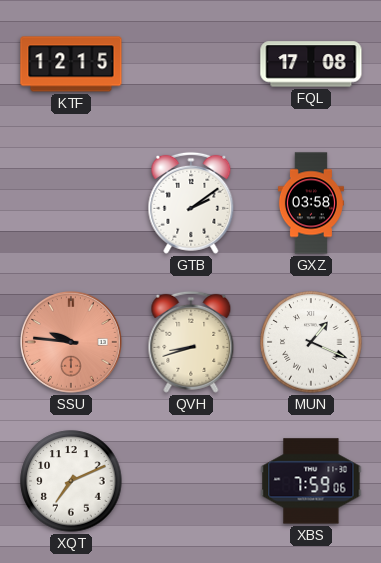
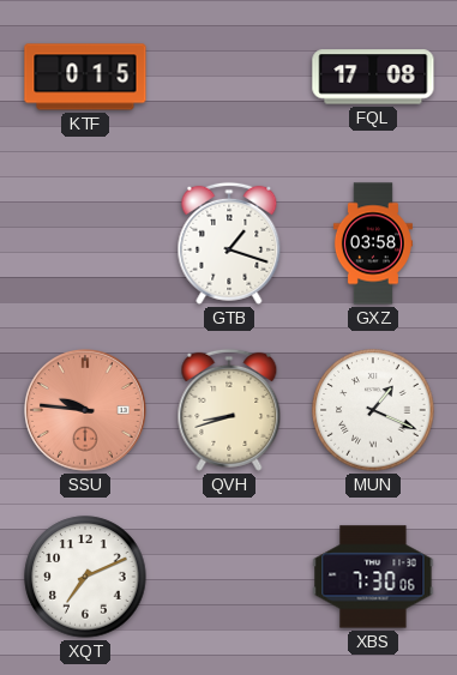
KTF: 12:15 -> 0:15
GTB: 2:09 -> 1:18
XBS: 7:59 -> 7:30
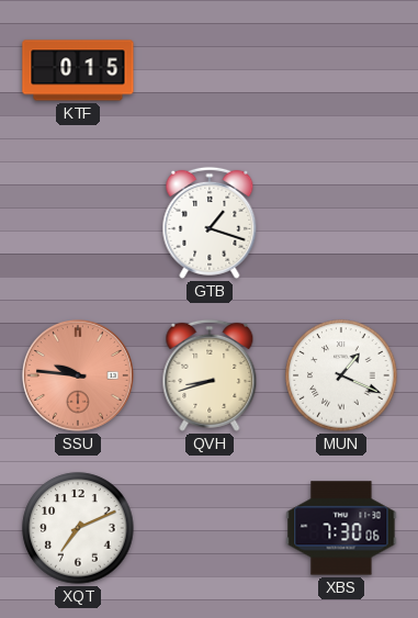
FQL: 17:08 -> none
GXZ: 03:58 -> none
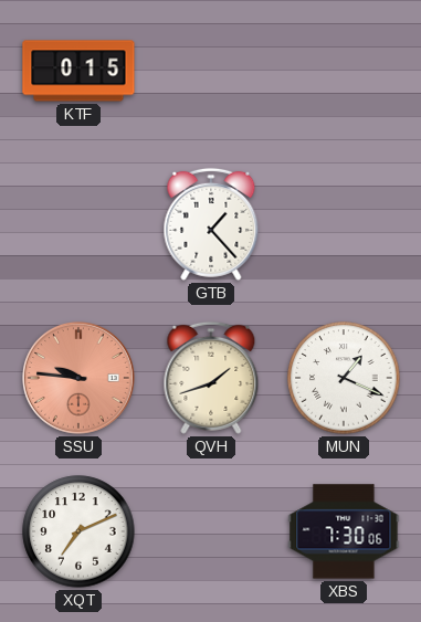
GTB: 1:18 -> 1:23
QVH: 8:42 -> 1:42
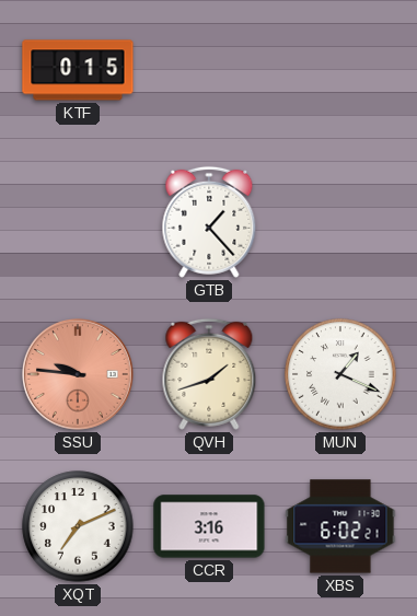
CCR: none -> 3:16
XBS: 7:30 -> 6:02
